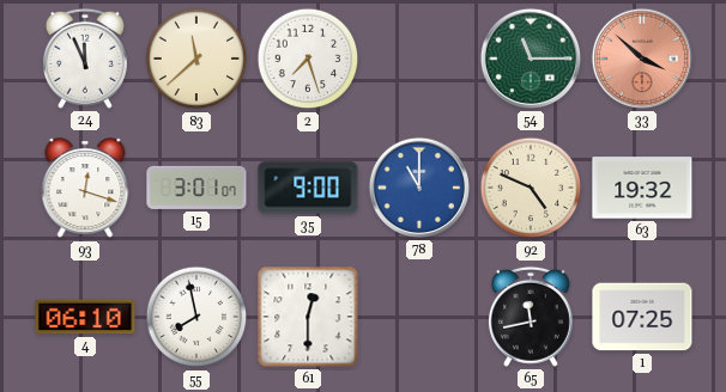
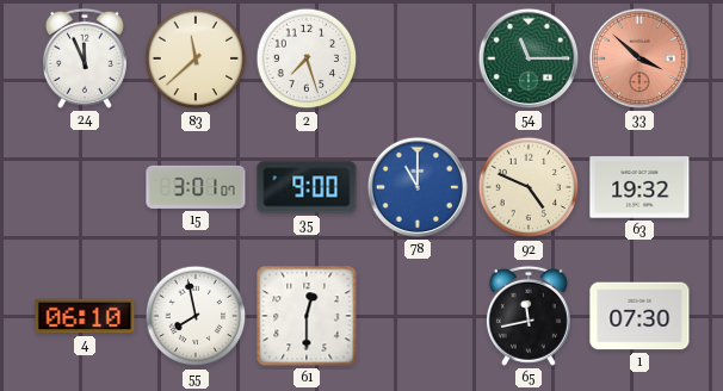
93: 12:18 -> none
1: 07:25 -> 07:30
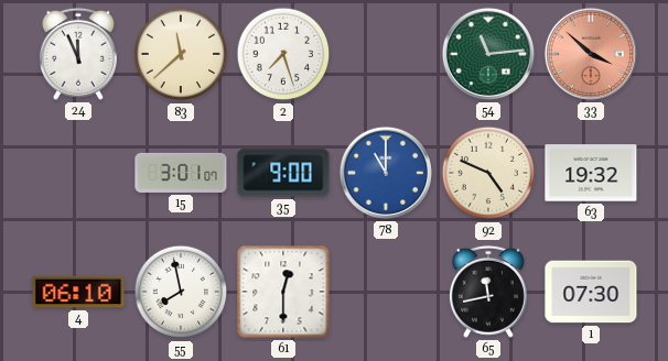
54: 11:15 -> 11:14
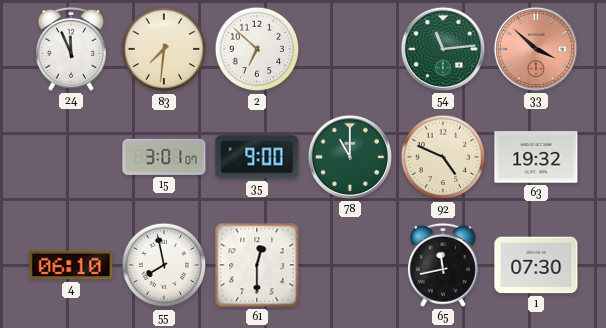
83: 11:38 -> 7:31
2: 7:27 -> 6:52
78 dial: blue -> green
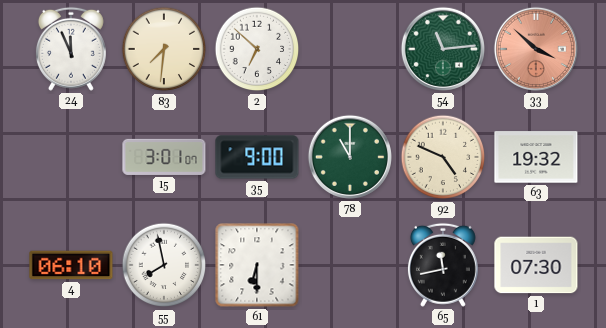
61: 12:30 -> 6:30
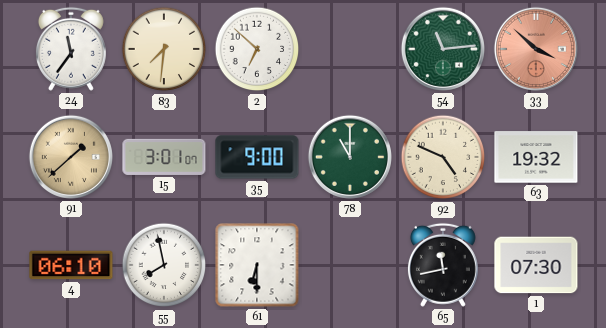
24: 11:56 -> 11:36
91: none -> 1:38
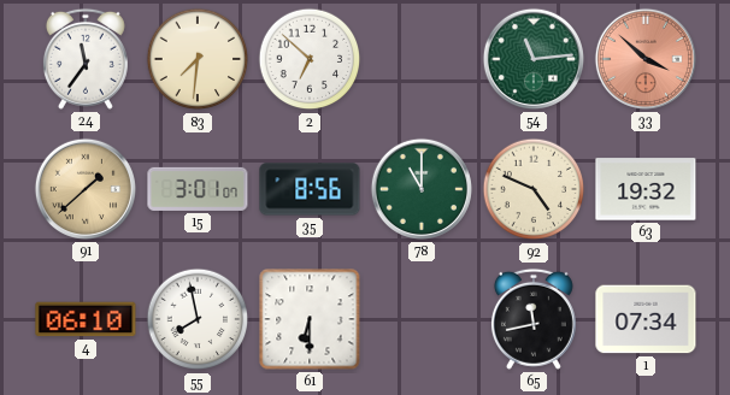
35: 9:00 -> 8:56
1: 07:30 -> 07:34
